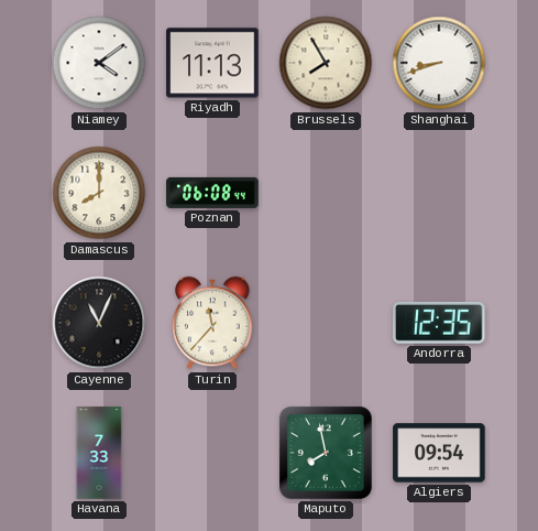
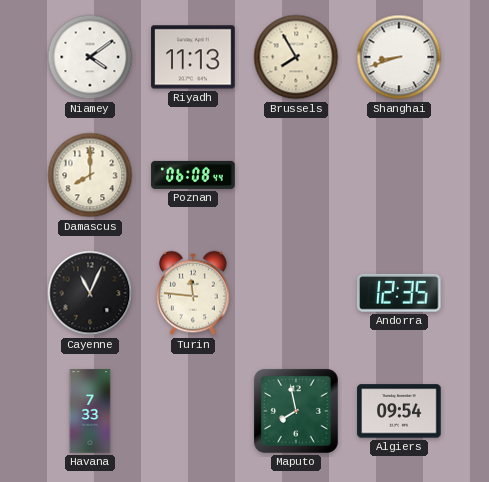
Turin: 11:37 -> 11:46
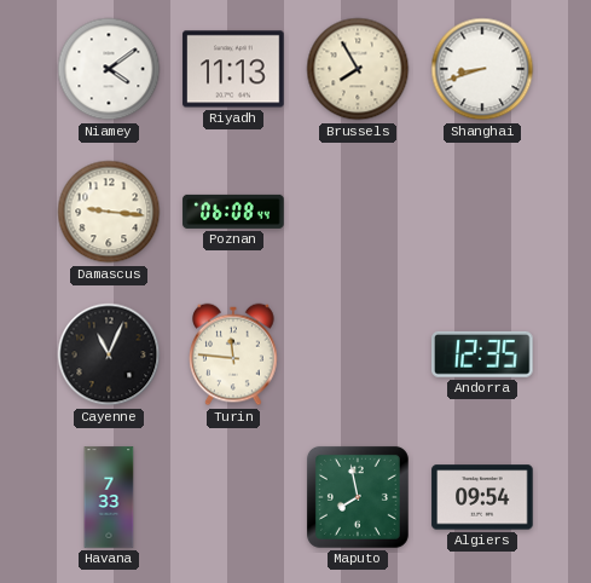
Damascus: 8:00 -> 9:16
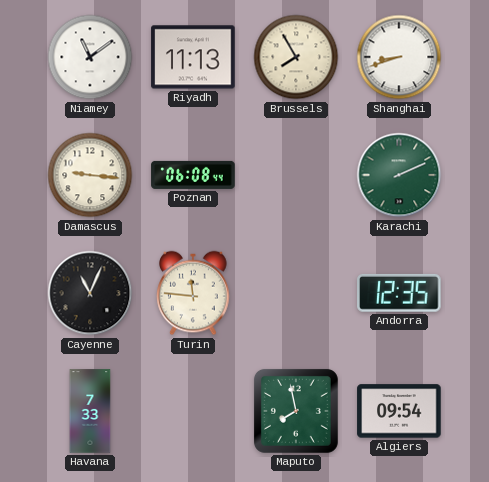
Niamey: 4:09 -> 11:09
Karachi: none -> 2:11
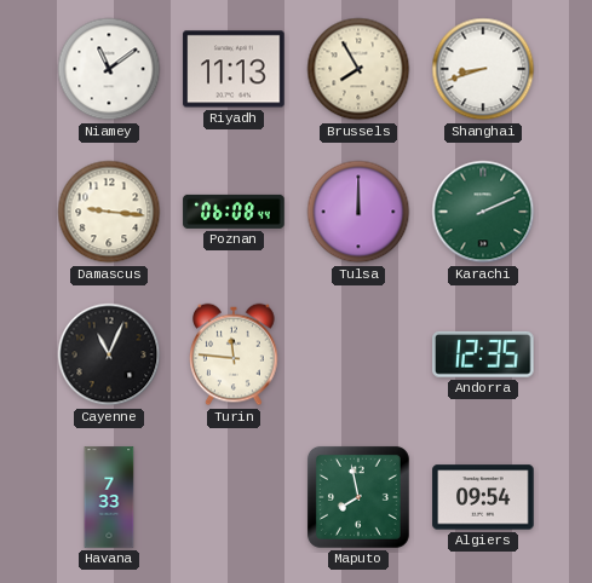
Tulsa: none -> 12:00
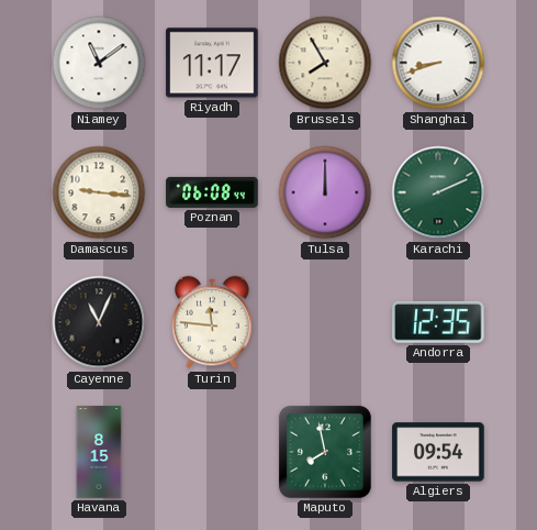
Riyadh: 11:13 -> 11:17
Havana: 7:33 -> 8:15
